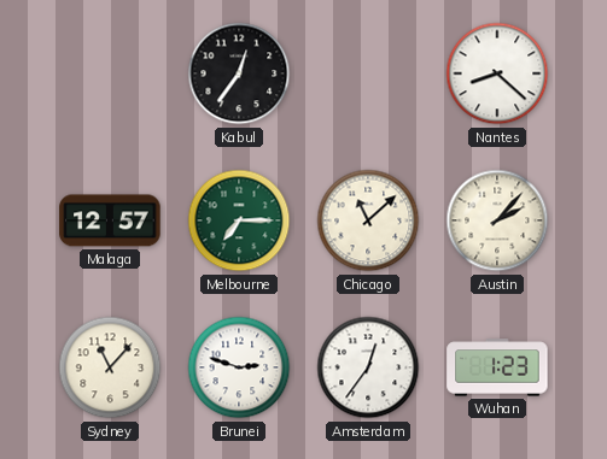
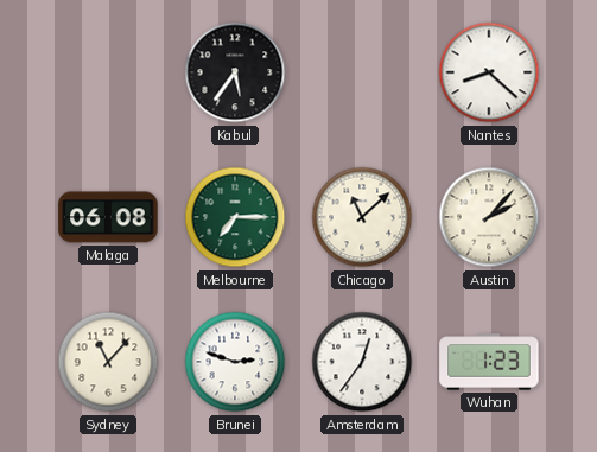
Kabul: 12:36 -> 5:36
Malaga: 12:57 -> 06:08
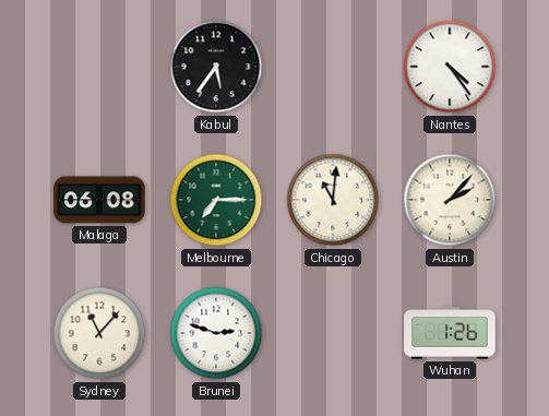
Nantes: 8:22 -> 4:24
Chicago: 11:08 -> 11:01
Amsterdam: 12:36 -> none
Wuhan: 1:23 -> 1:26
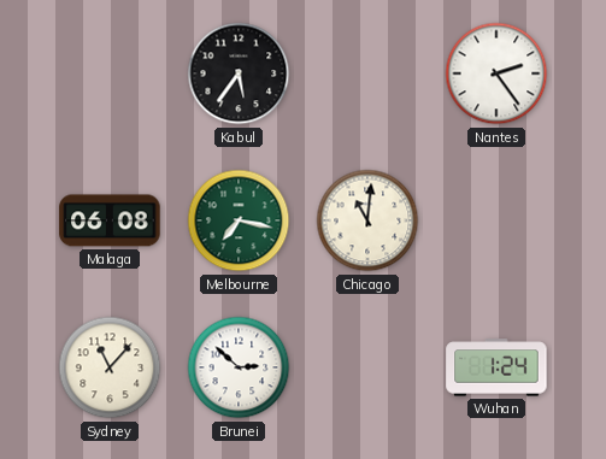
Nantes: 4:24 -> 2:24
Melbourne: 7:15 -> 7:17
Austin: 2:07 -> none
Brunei: 2:48 -> 2:52
Wuhan: 1:26 -> 1:24
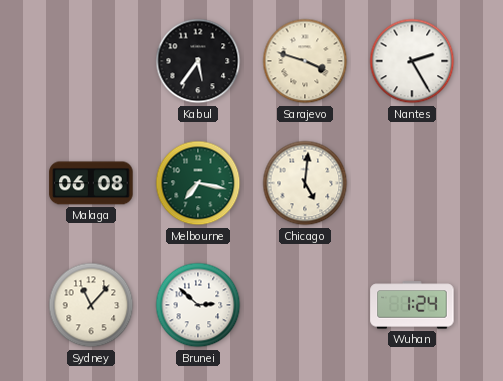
Sarajevo: none -> 3:48
Nantes: 2:24 -> 2:25
Chicago: 11:01 -> 5:01
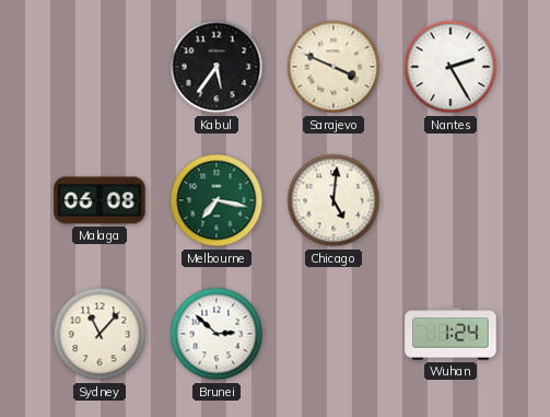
Sarajevo: 3:48 -> 3:49
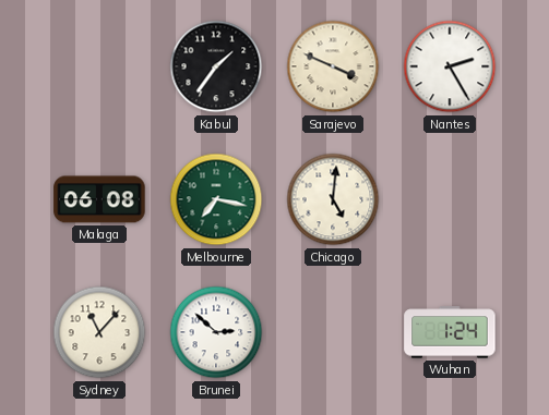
Kabul: 5:36 -> 1:36
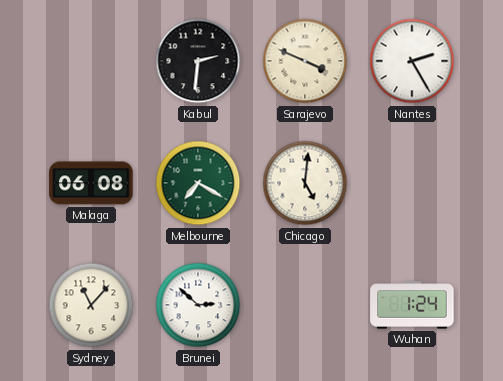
Kabul: 1:36 -> 2:31
Melbourne: 7:17 -> 7:20
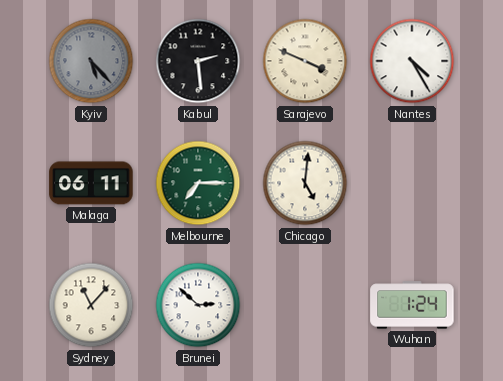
Kyiv: none -> 5:23
Kabul: 2:31 -> 2:29
Nantes: 2:25 -> 4:25
Malaga: 06:08 -> 06:11
Melbourne: 7:20 -> 7:15
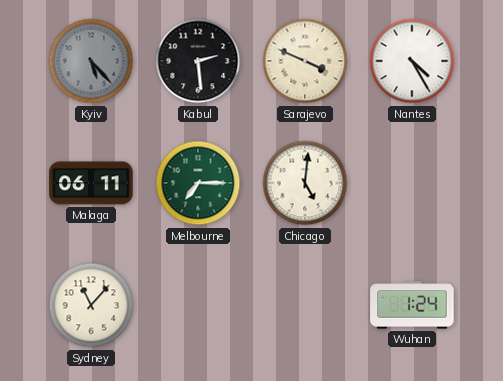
Brunei: 2:52 -> none
